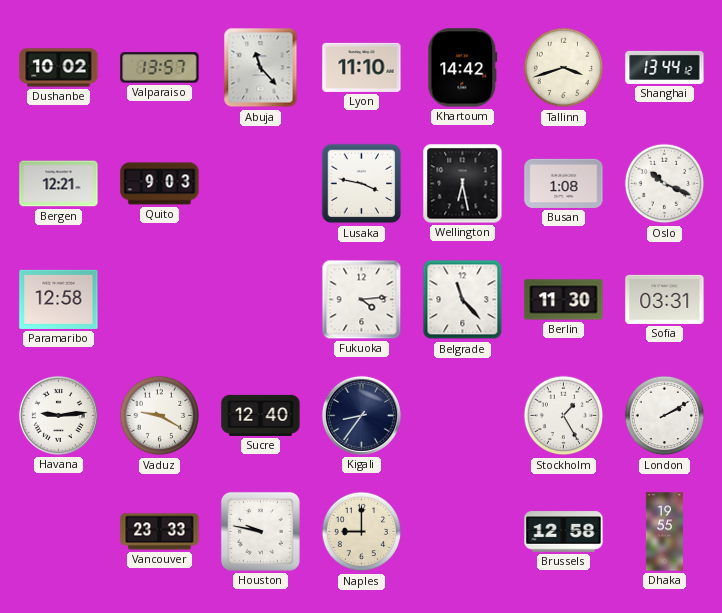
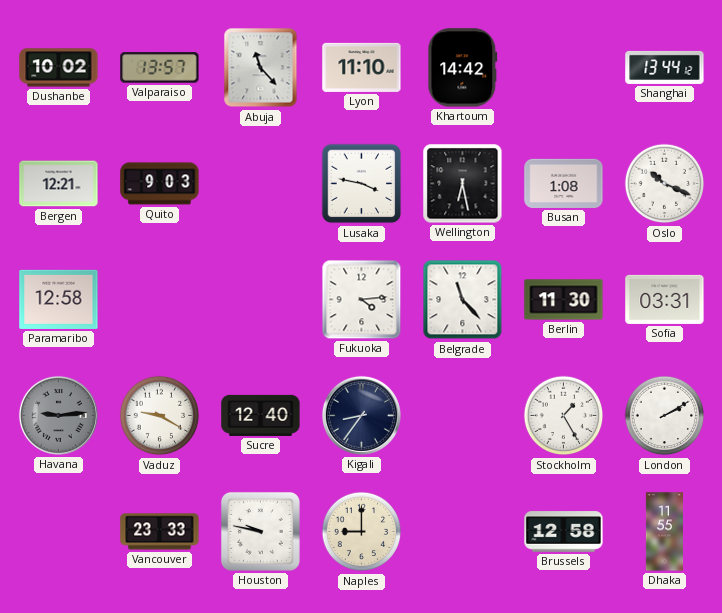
Tallinn: 3:42 -> none
Havana dial: white -> grey
Dhaka: 19:55 -> 11:55
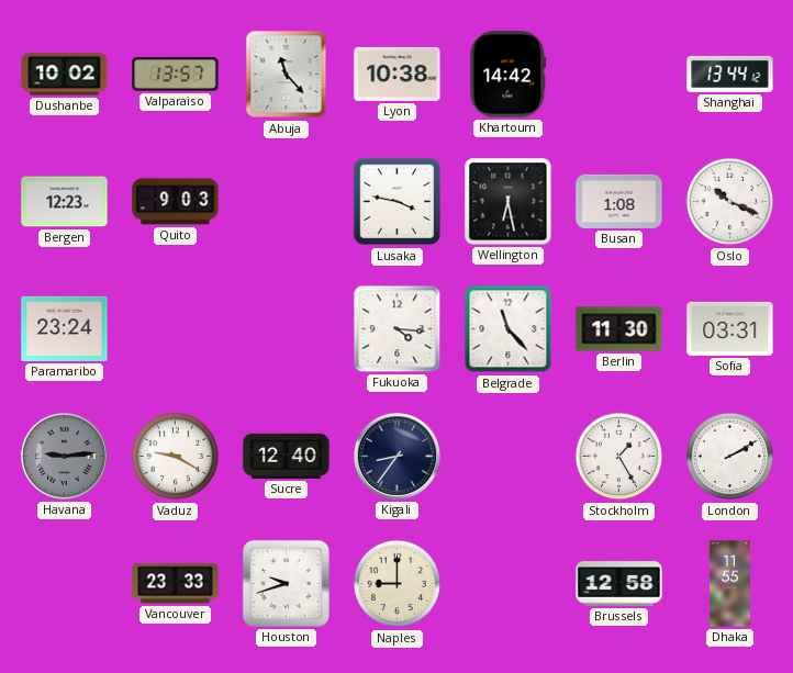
Lyon: 11:10 -> 10:38
Bergen: 12:21 -> 12:23
Paramaribo: 12:58 -> 23:24
Fukuoka: 4:14 -> 4:16
Houston: 9:47 -> 9:42
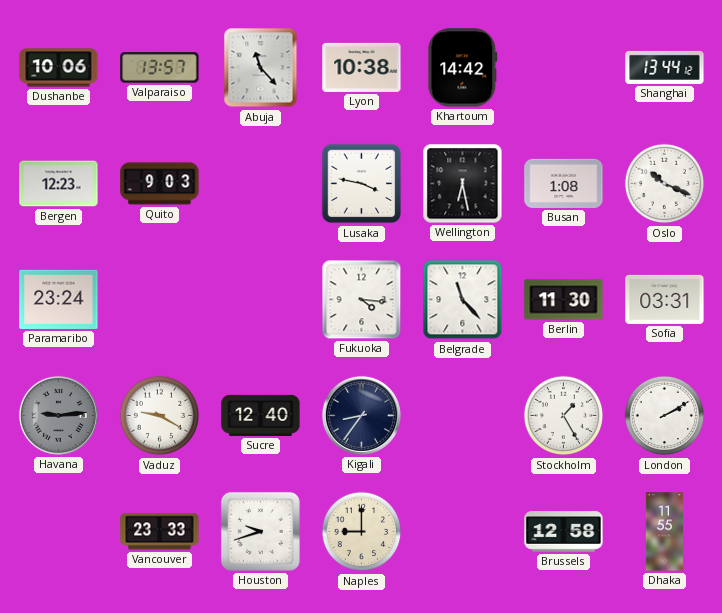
Dushanbe: 10:02 -> 10:06
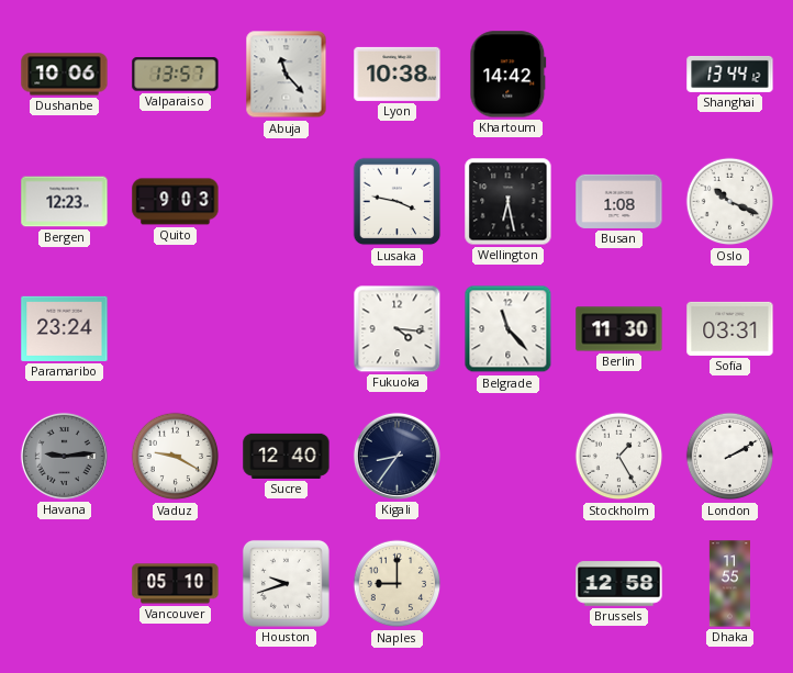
Vancouver: 23:33 -> 05:10
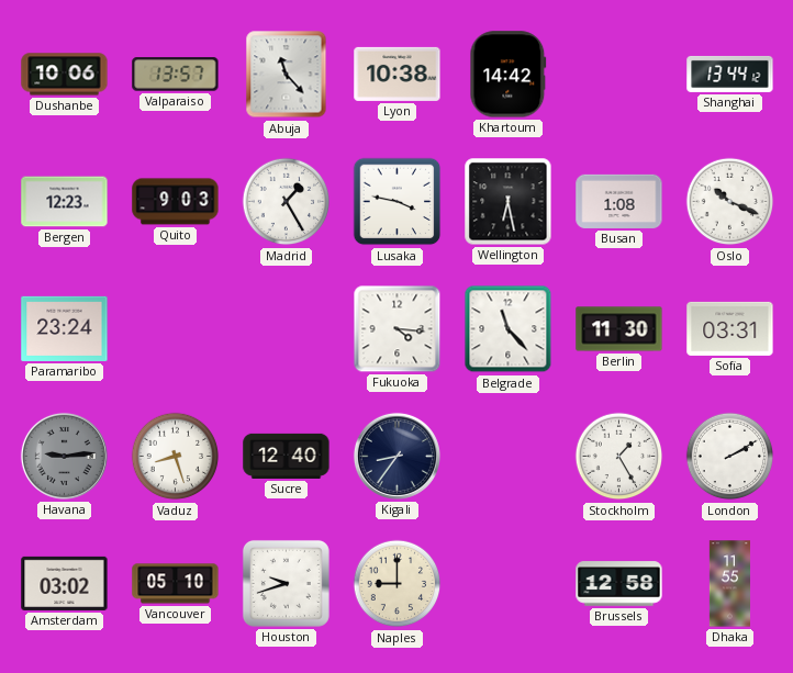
Madrid: none -> 1:25
Vaduz: 9:20 -> 8:27
Amsterdam: none -> 03:02
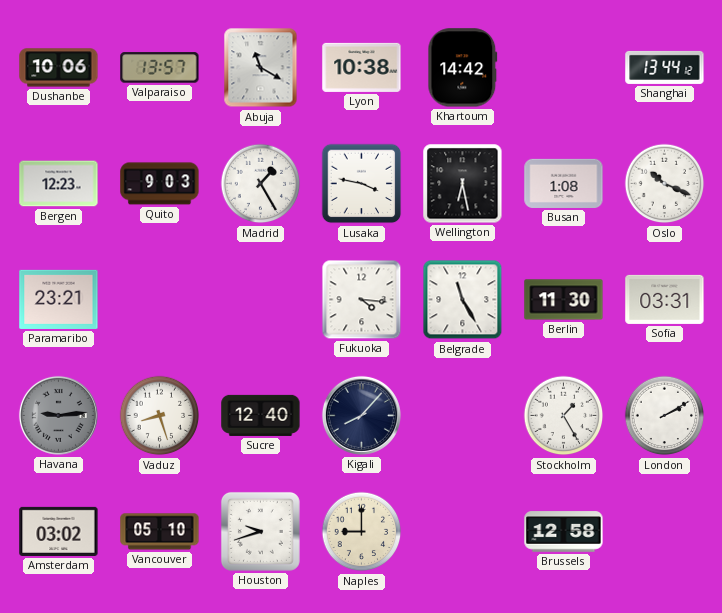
Abuja: 11:23 -> 11:20
Paramaribo: 23:24 -> 23:21
Belgrade: 11:23 -> 11:25
Kigali: 8:36 -> 8:07
Dhaka: 11:55 -> none
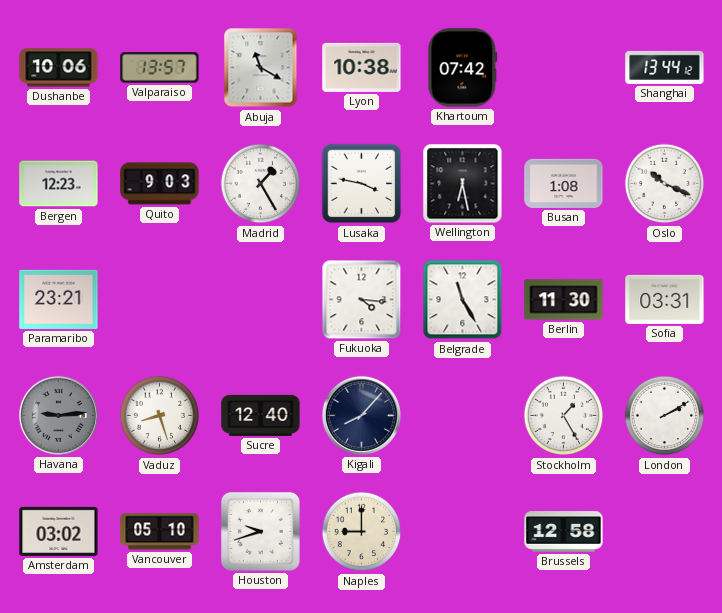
Khartoum: 14:42 -> 07:42
